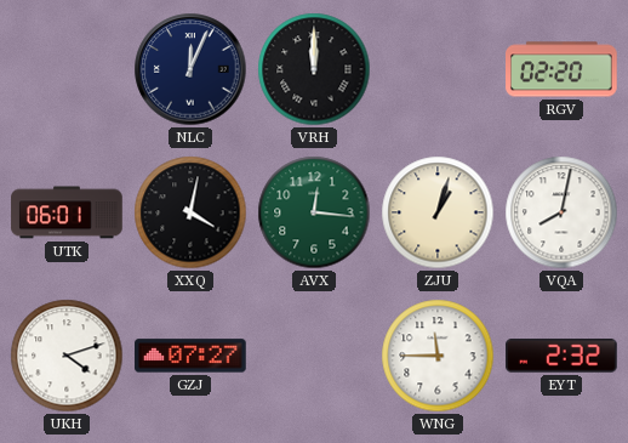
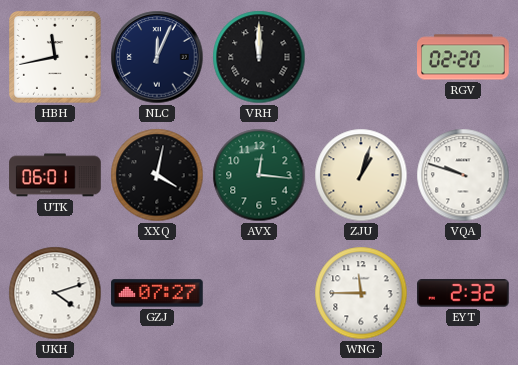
HBH: none -> 11:43
VQA: 8:02 -> 9:48
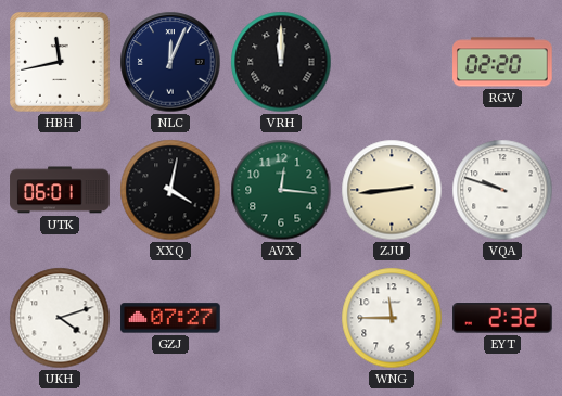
ZJU: 1:03 -> 2:44
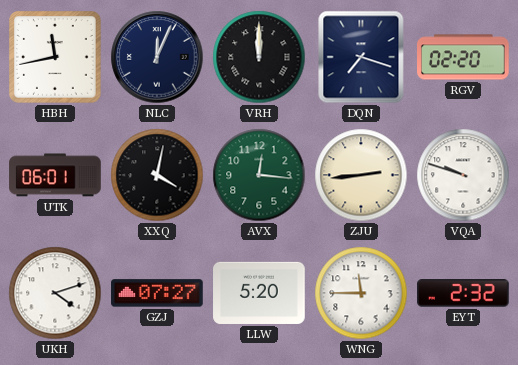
DQN: none -> 7:18
LLW: none -> 5:20
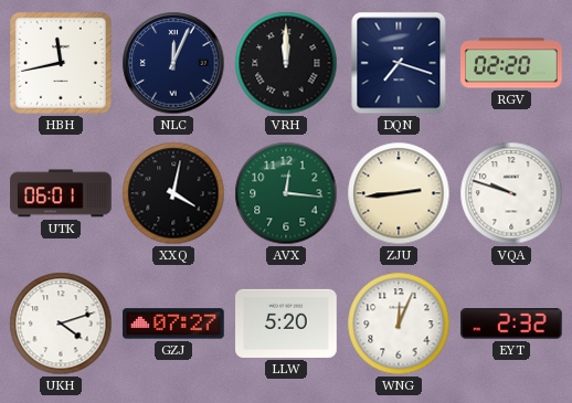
WNG: 11:45 -> 12:04
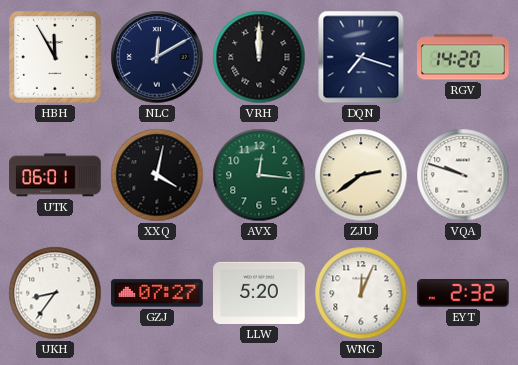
HBH: 11:43 -> 11:55
NLC: 12:04 -> 12:10
RGV: 02:20 -> 14:20
ZJU: 2:44 -> 2:39
UKH: 4:12 -> 8:36
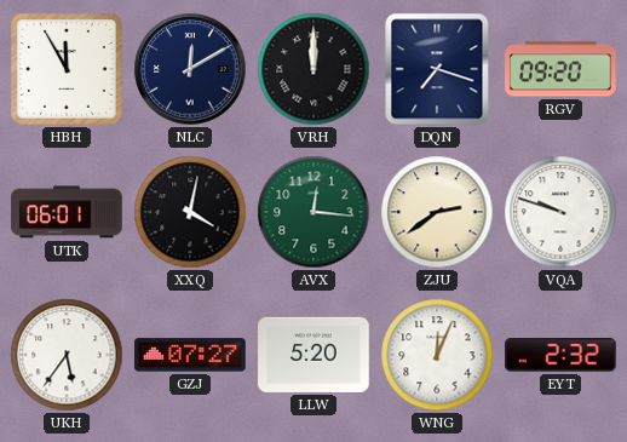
RGV: 14:20 -> 09:20
UKH: 8:36 -> 5:36
